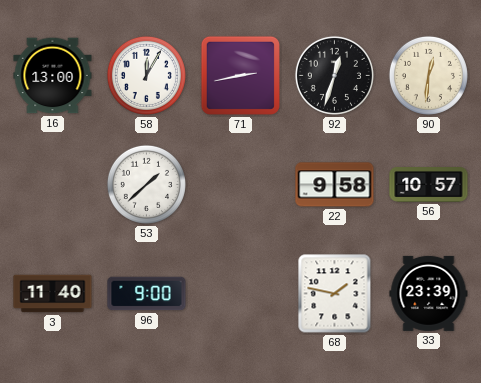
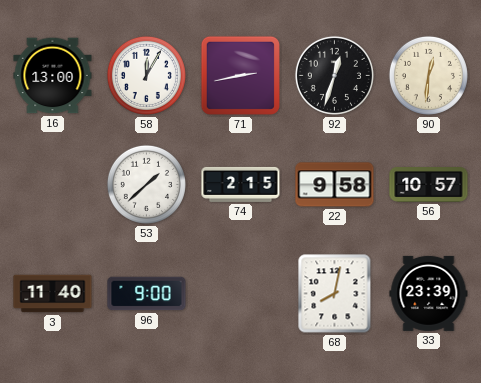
74: none -> 2:15
68: 1:47 -> 8:02
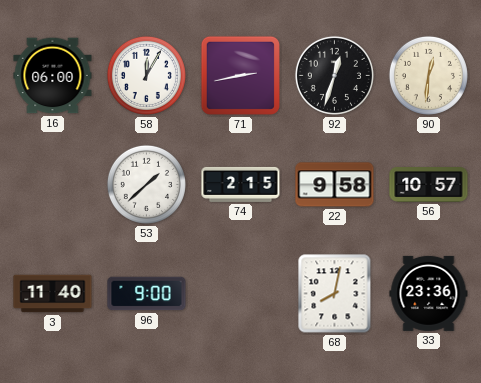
16: 13:00 -> 06:00
33: 23:39 -> 23:36
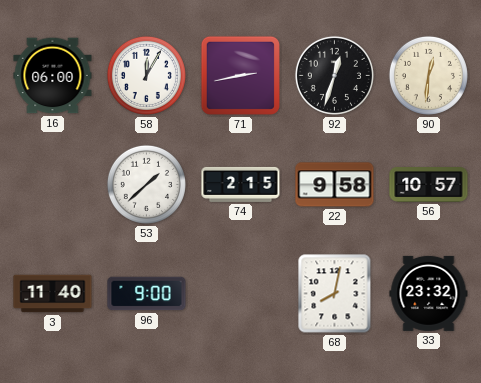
33: 23:36 -> 23:32
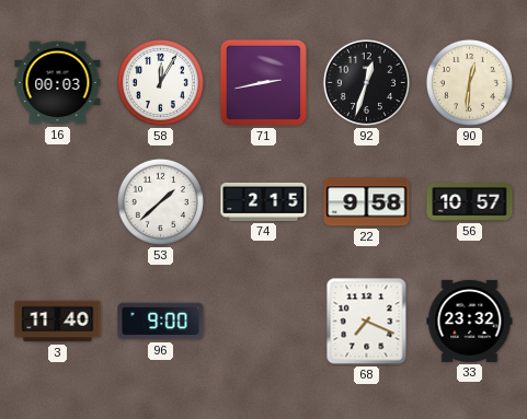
16: 06:00 -> 00:03
68: 8:02 -> 7:19
